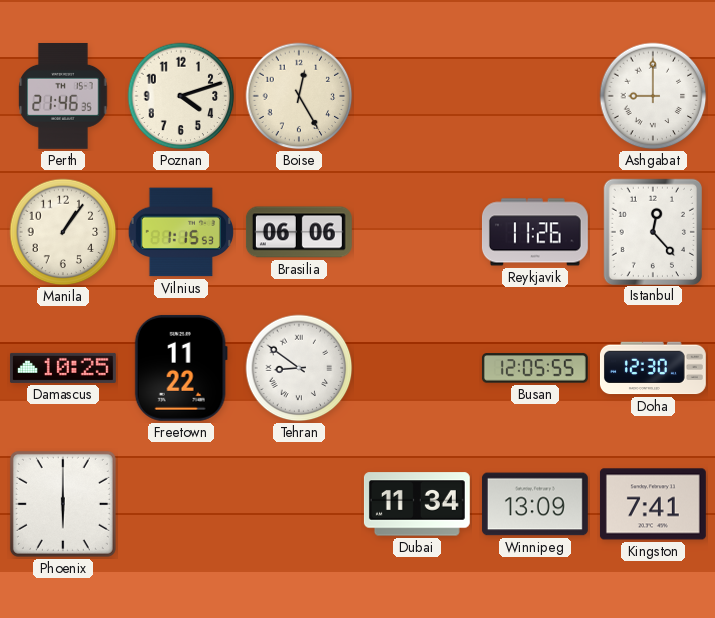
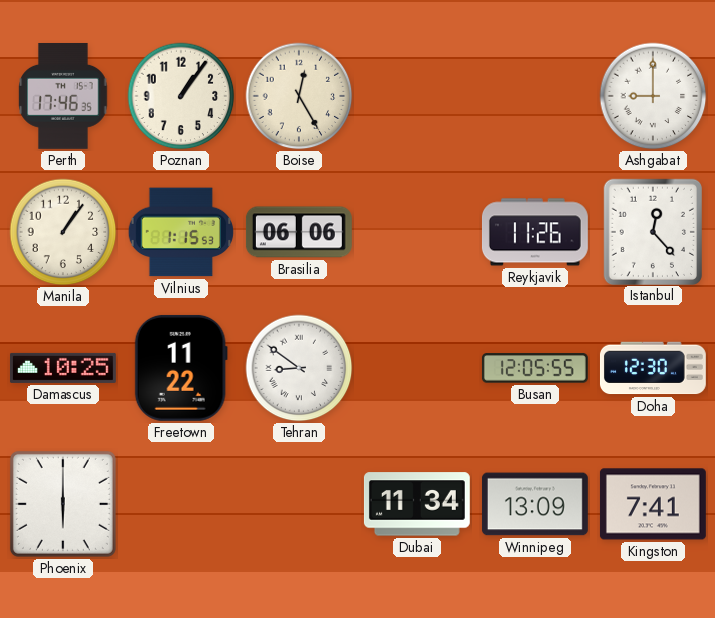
Perth: 21:46 -> 17:46
Poznan: 4:12 -> 1:06
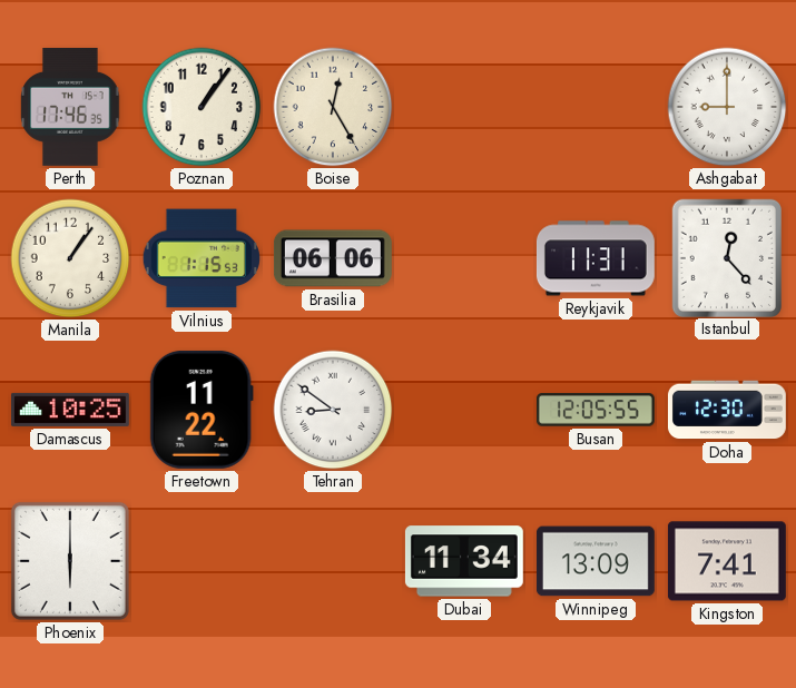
Reykjavik: 11:26 -> 11:31
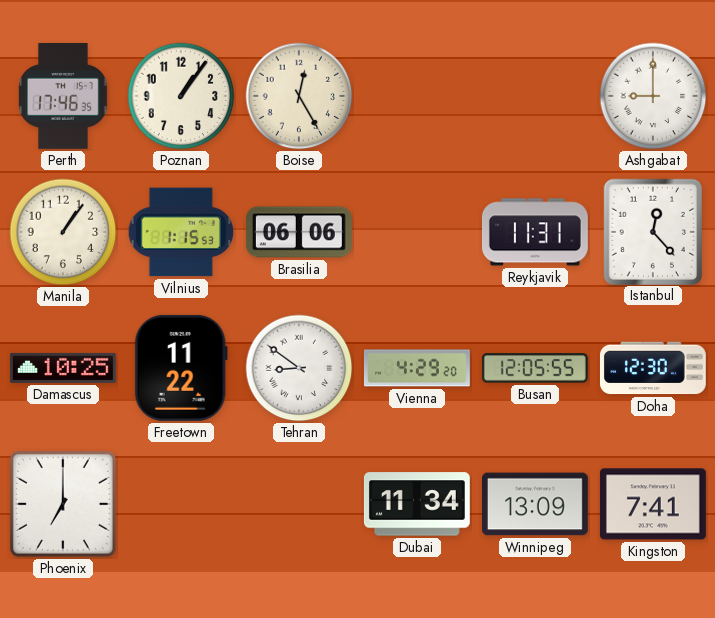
Vienna: none -> 4:29
Phoenix: 6:00 -> 7:00
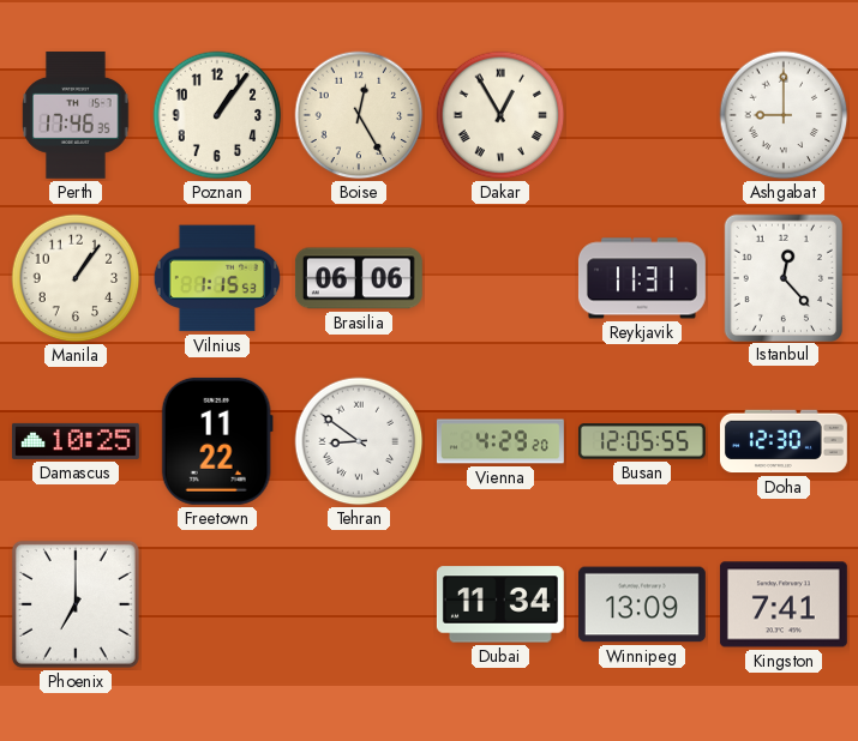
Dakar: none -> 12:55
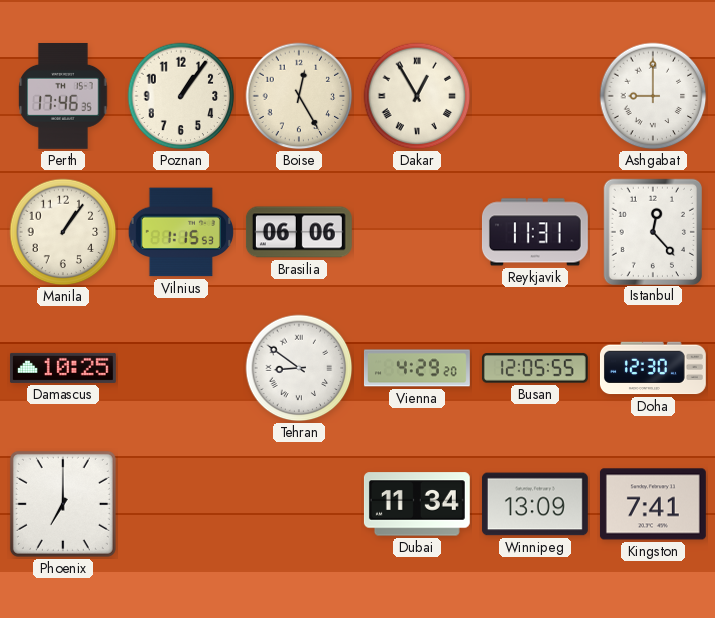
Freetown: 11:22 -> none
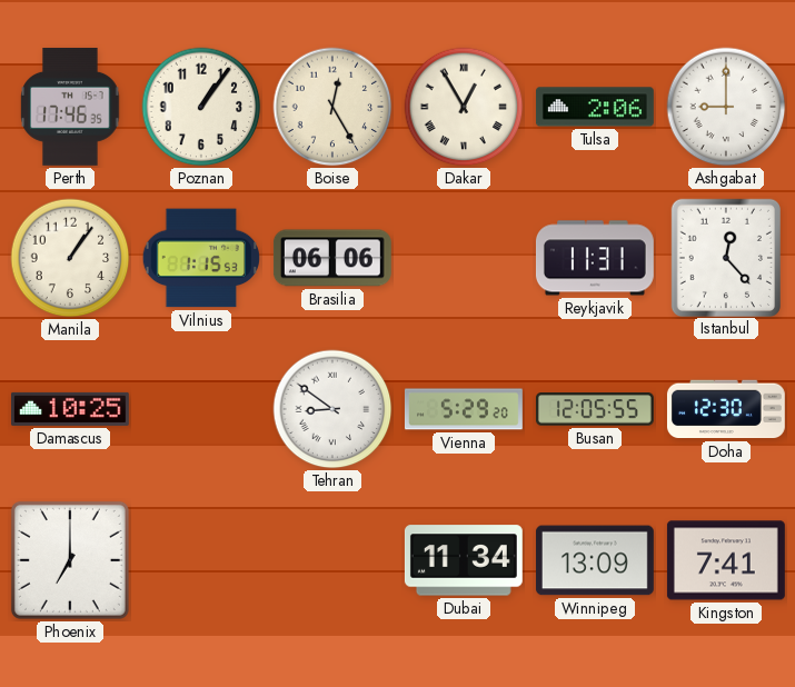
Tulsa: none -> 2:06
Vienna: 4:29 -> 5:29
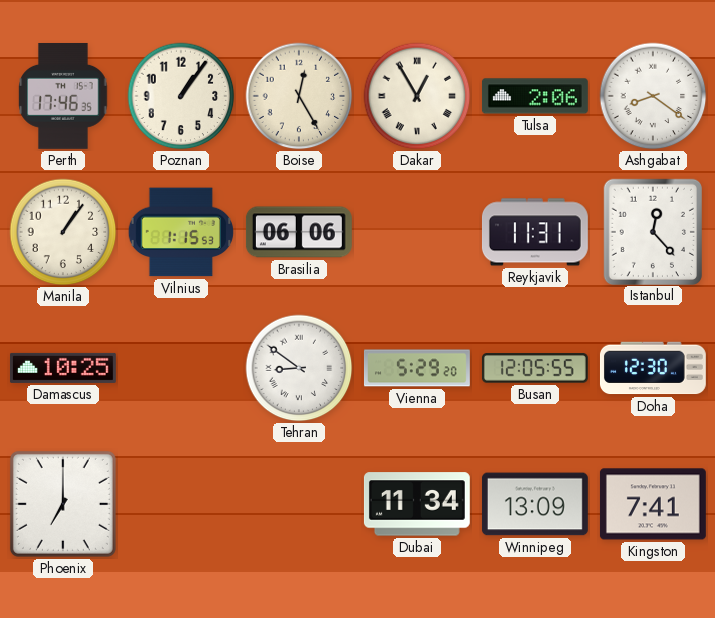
Ashgabat: 9:00 -> 8:21
